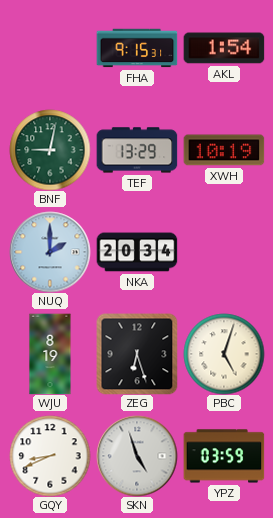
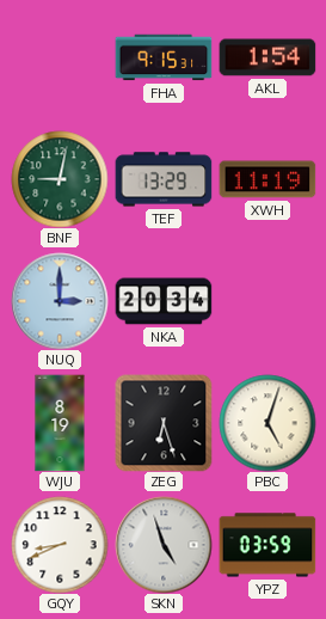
XWH: 10:19 -> 11:19
NUQ: 2:00 -> 3:00
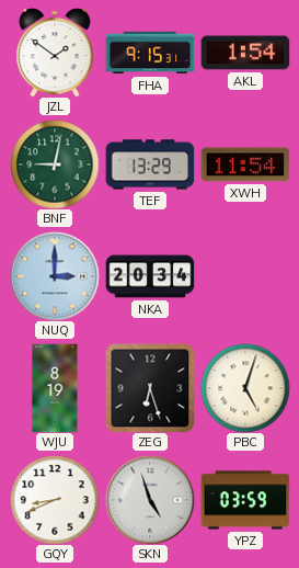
JZL: none -> 1:51
XWH: 11:19 -> 11:54
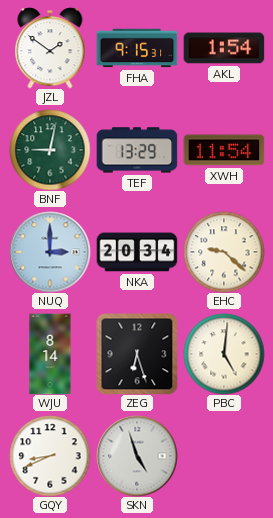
EHC: none -> 9:22
WJU: 8:19 -> 8:14
PBC: 5:03 -> 5:01
YPZ: 03:59 -> none
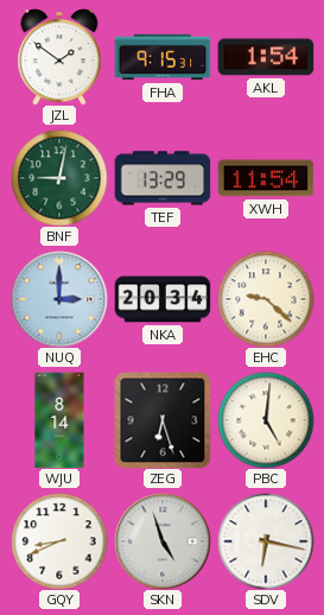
SDV: none -> 6:17
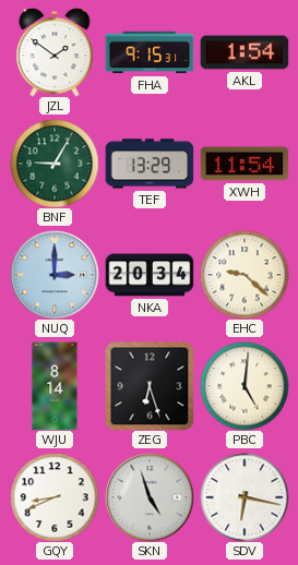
BNF: 9:02 -> 9:05
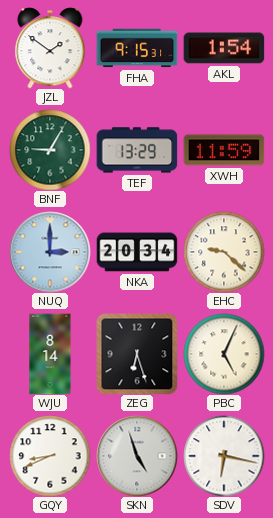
XWH: 11:54 -> 11:59
PBC: 5:01 -> 5:04
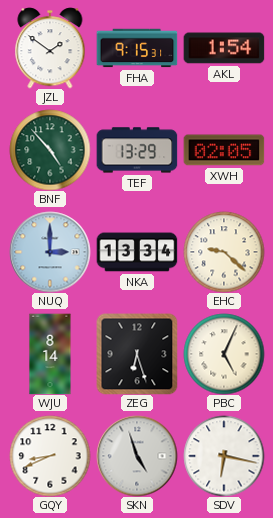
BNF: 9:05 -> 4:53
XWH: 11:59 -> 02:05
NKA: 20:34 -> 13:34
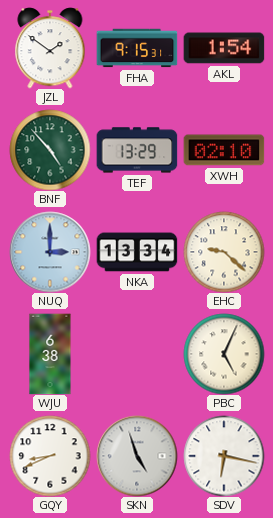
XWH: 02:05 -> 02:10
WJU: 8:14 -> 6:38
ZEG: 6:27 -> none
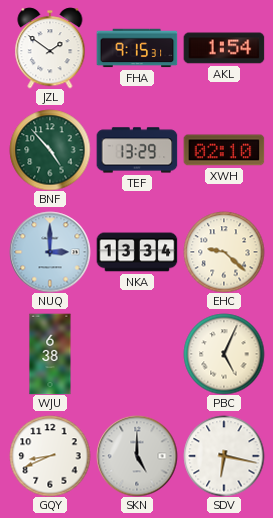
SKN: 4:57 -> 5:00
